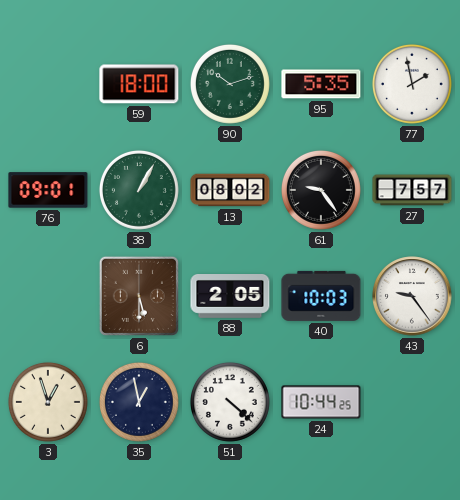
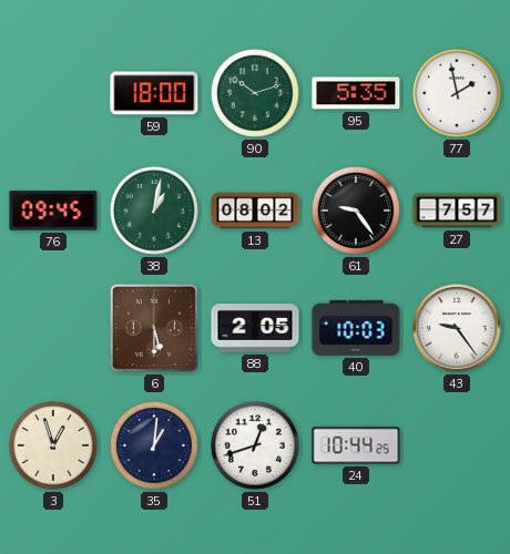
76: 09:01 -> 09:45
38: 1:05 -> 1:02
35: 12:58 -> 1:01
51: 4:22 -> 12:42
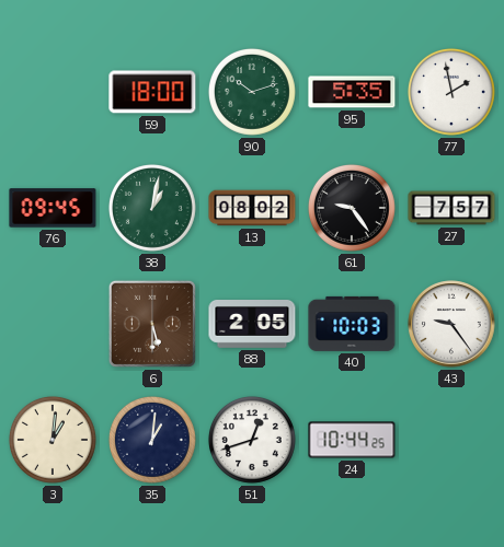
3: 12:57 -> 1:01
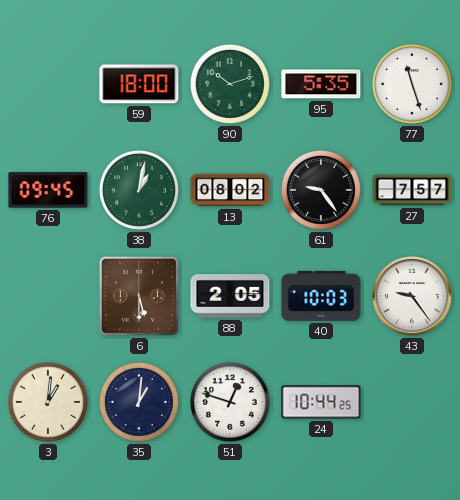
77: 1:58 -> 11:27
51: 12:42 -> 12:48
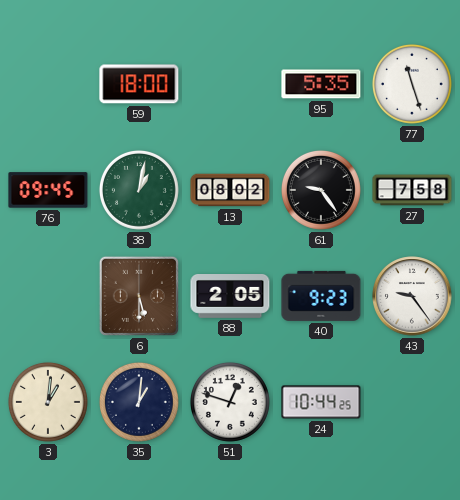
90: 10:12 -> none
27: 7:57 -> 7:58
40: 10:03 -> 9:23
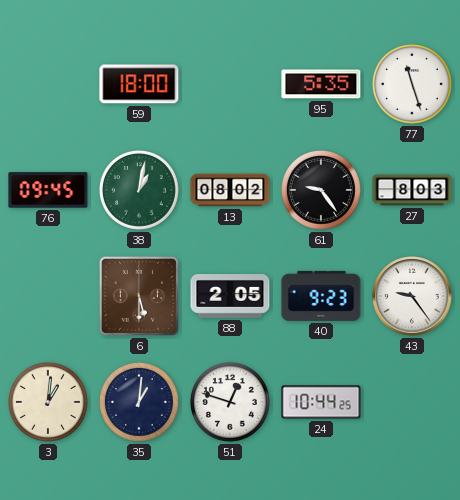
27: 7:58 -> 8:03
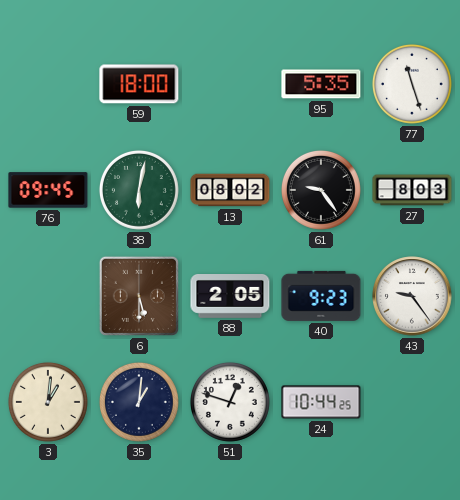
38: 1:02 -> 6:02
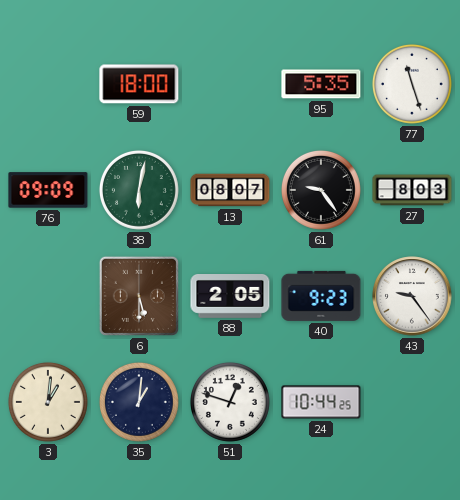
76: 09:45 -> 09:09
13: 08:02 -> 08:07
